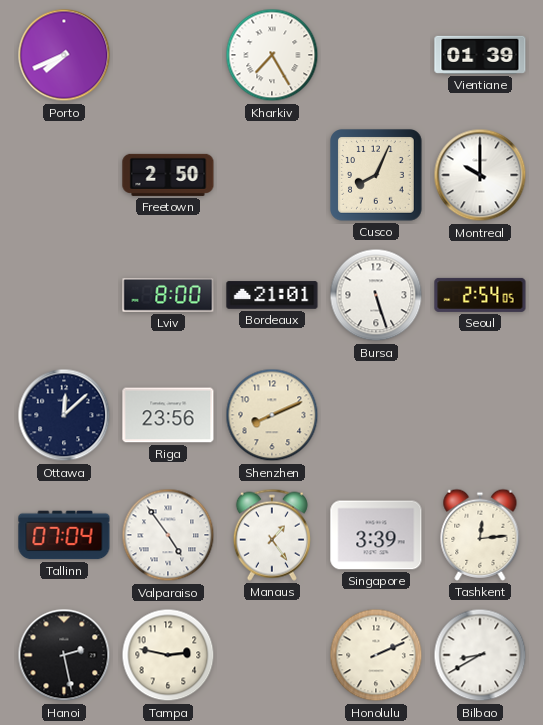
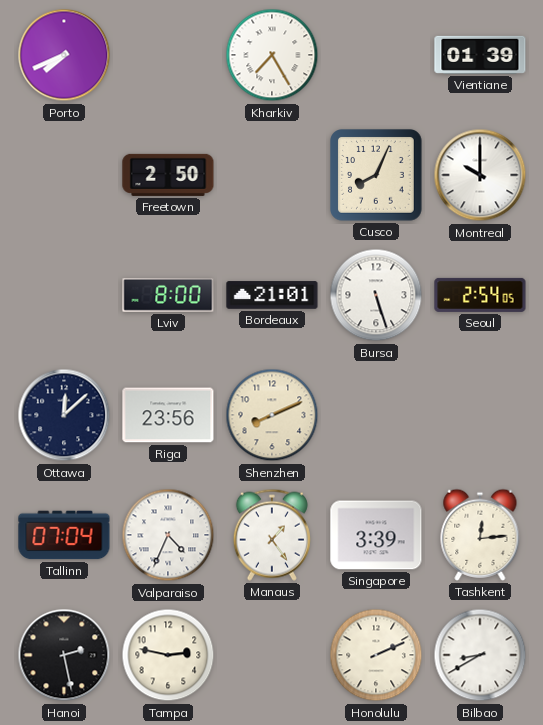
Valparaiso: 4:54 -> 4:34
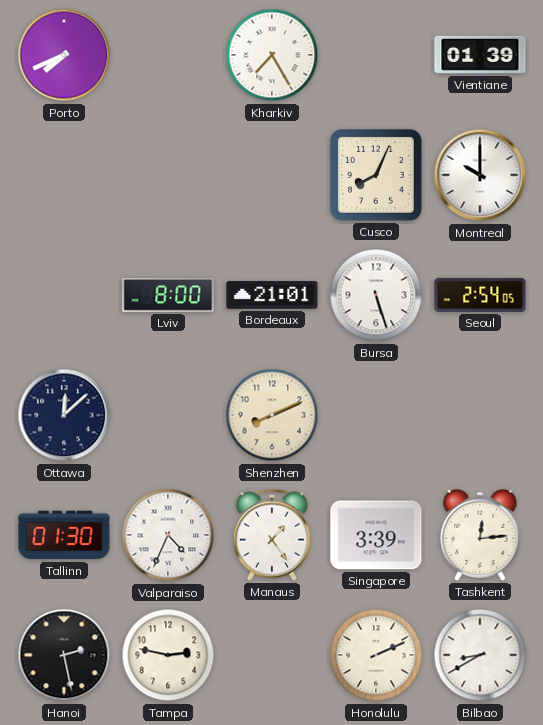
Freetown: 2:50 -> none
Riga: 23:56 -> none
Tallinn: 07:04 -> 01:30
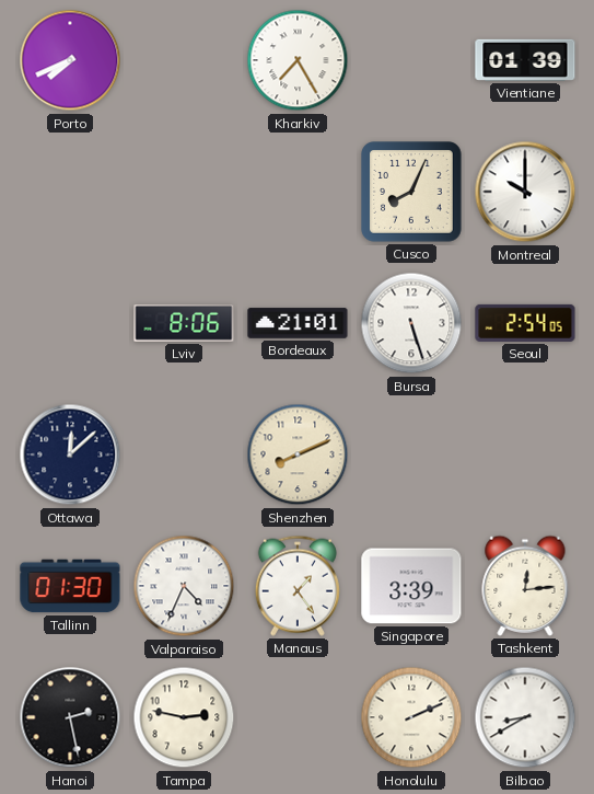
Lviv: 8:00 -> 8:06
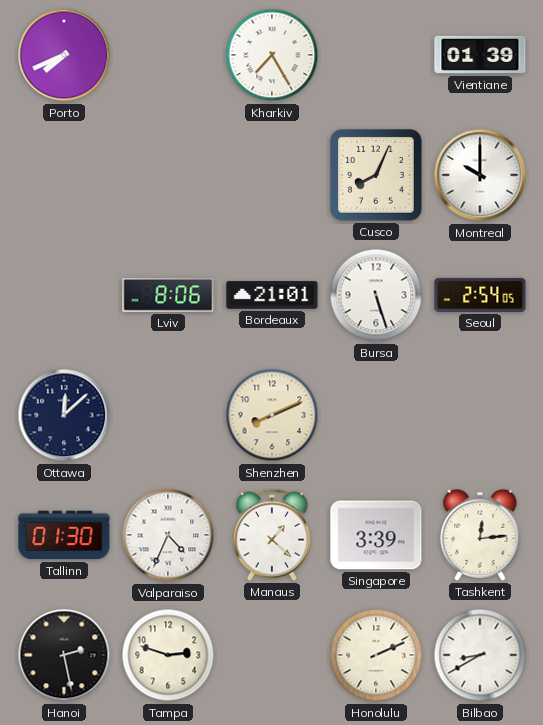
Manaus: 1:24 -> 1:22
Tampa: 2:47 -> 2:48
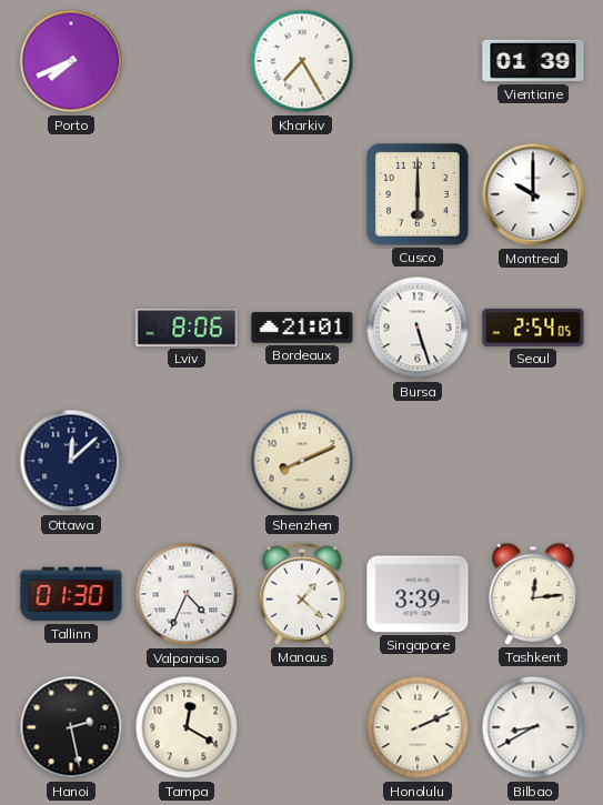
Cusco: 8:04 -> 6:00
Tampa: 2:48 -> 12:20
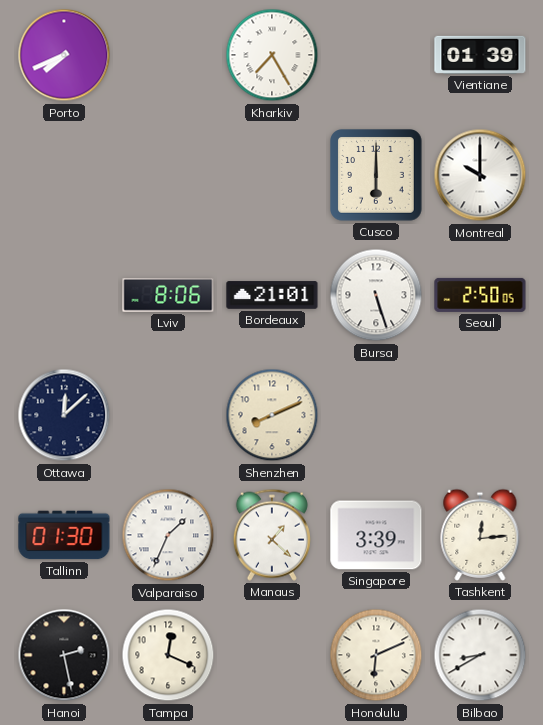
Seoul: 2:54 -> 2:50
Valparaiso: 4:34 -> 1:34
Tampa: 12:20 -> 12:19
Honolulu: 2:11 -> 6:11
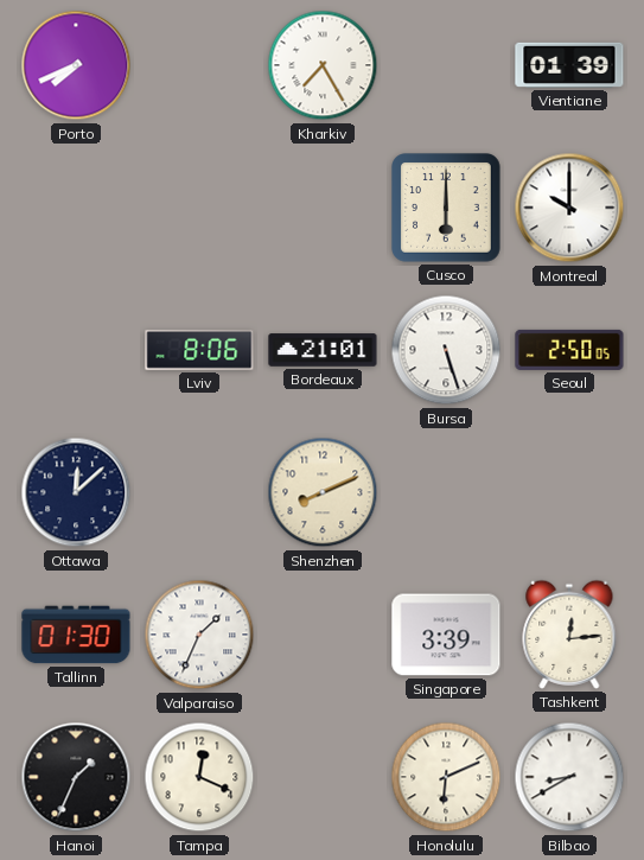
Manaus: 1:22 -> none
Hanoi: 2:28 -> 1:34
